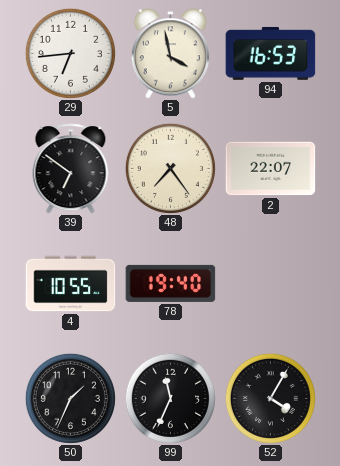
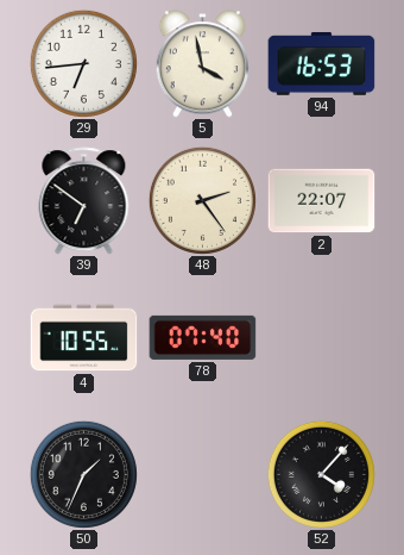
48: 7:24 -> 2:24
78: 19:40 -> 07:40
99: 11:34 -> none
52: 4:05 -> 4:07
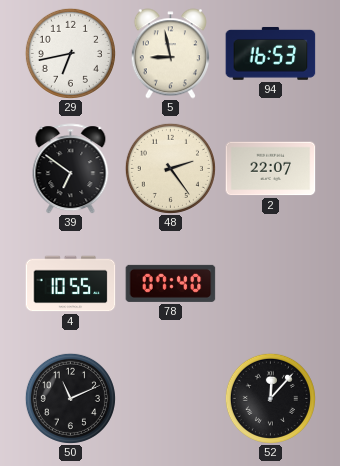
29: 6:44 -> 6:43
5: 3:58 -> 8:58
50: 1:34 -> 11:11
52: 4:07 -> 12:07
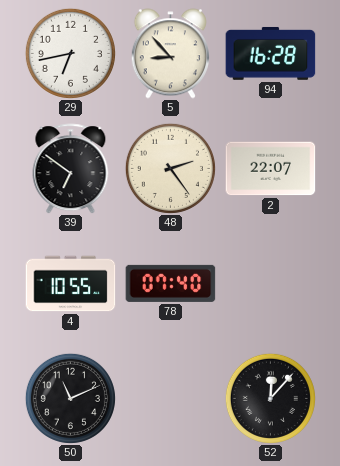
5: 8:58 -> 8:53
94: 16:53 -> 16:28
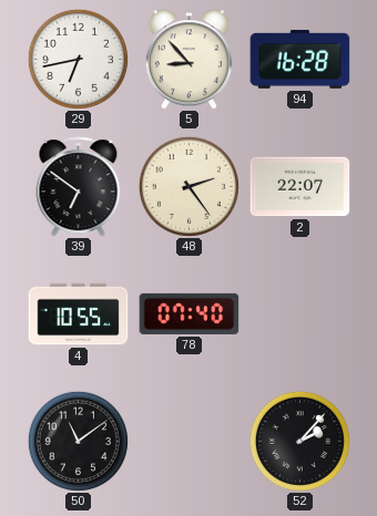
50: 11:11 -> 11:09
52: 12:07 -> 2:07
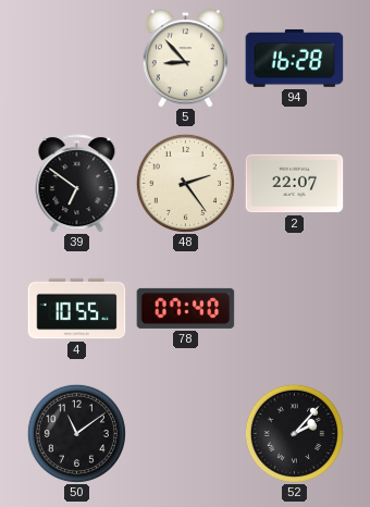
29: 6:43 -> none
